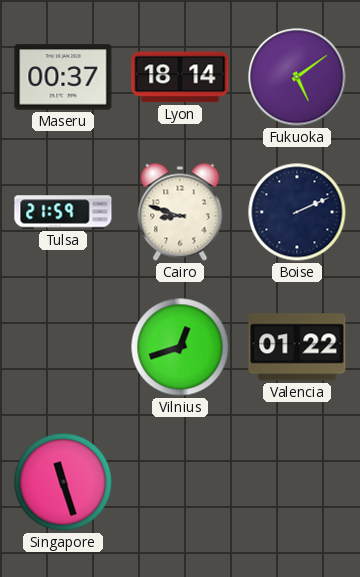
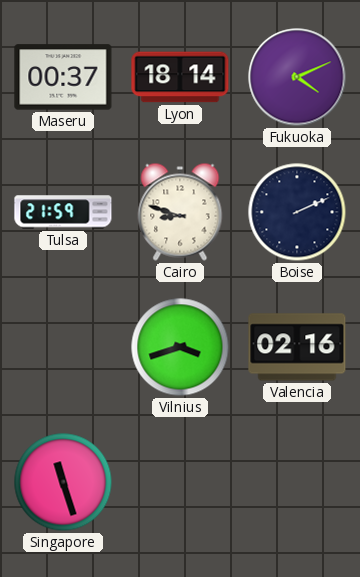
Fukuoka: 5:09 -> 4:11
Vilnius: 12:42 -> 3:42
Valencia: 01:22 -> 02:16
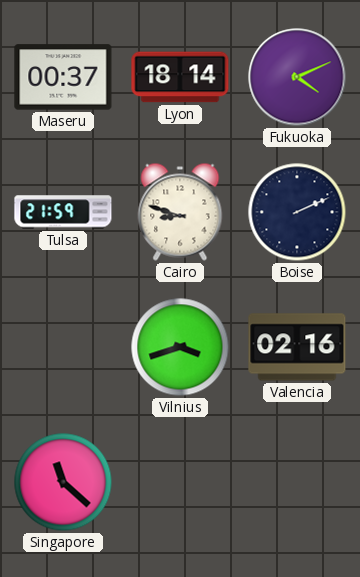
Singapore: 11:27 -> 11:22
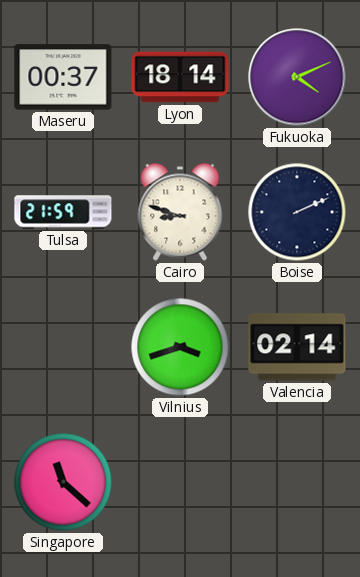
Valencia: 02:16 -> 02:14
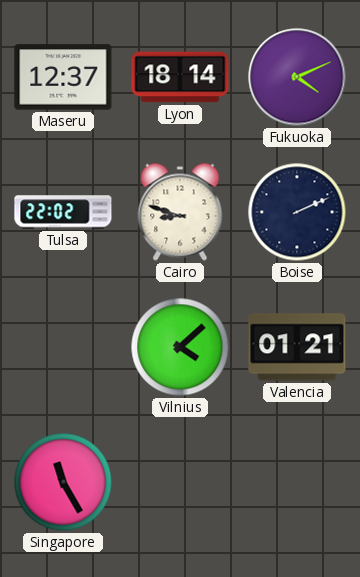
Maseru: 00:37 -> 12:37
Tulsa: 21:59 -> 22:02
Vilnius: 3:42 -> 4:08
Valencia: 02:14 -> 01:21
Singapore: 11:22 -> 11:25
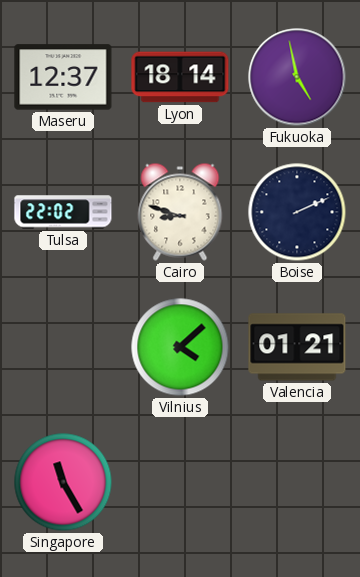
Fukuoka: 4:11 -> 4:58
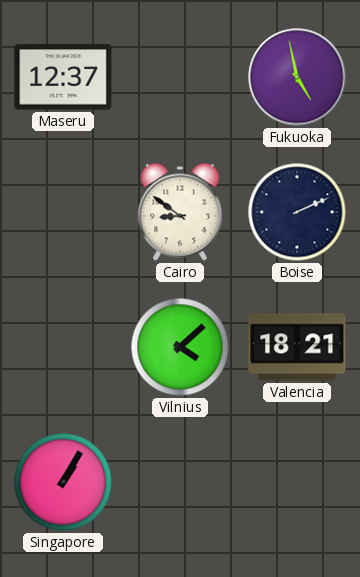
Lyon: 18:14 -> none
Tulsa: 22:02 -> none
Cairo: 8:48 -> 8:51
Valencia: 01:21 -> 18:21
Singapore: 11:25 -> 1:05
